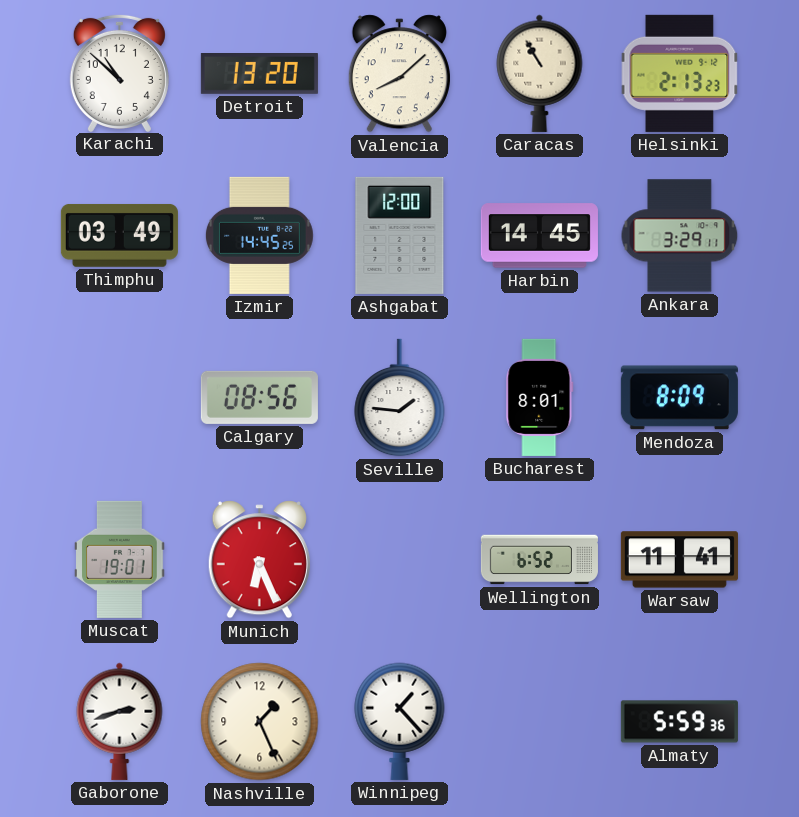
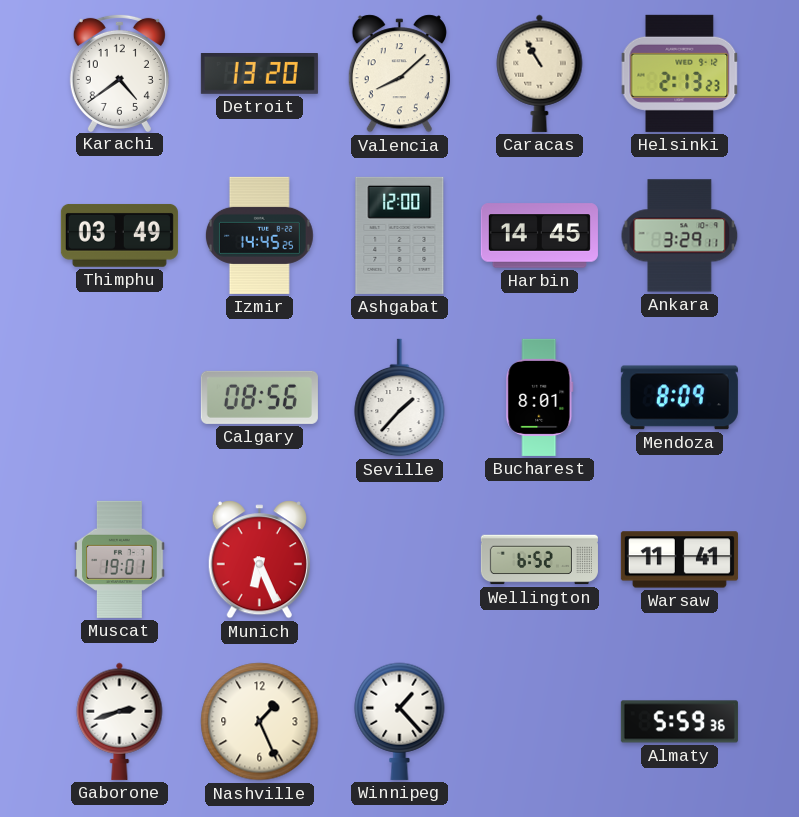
Karachi: 10:52 -> 4:39
Seville: 1:46 -> 1:37
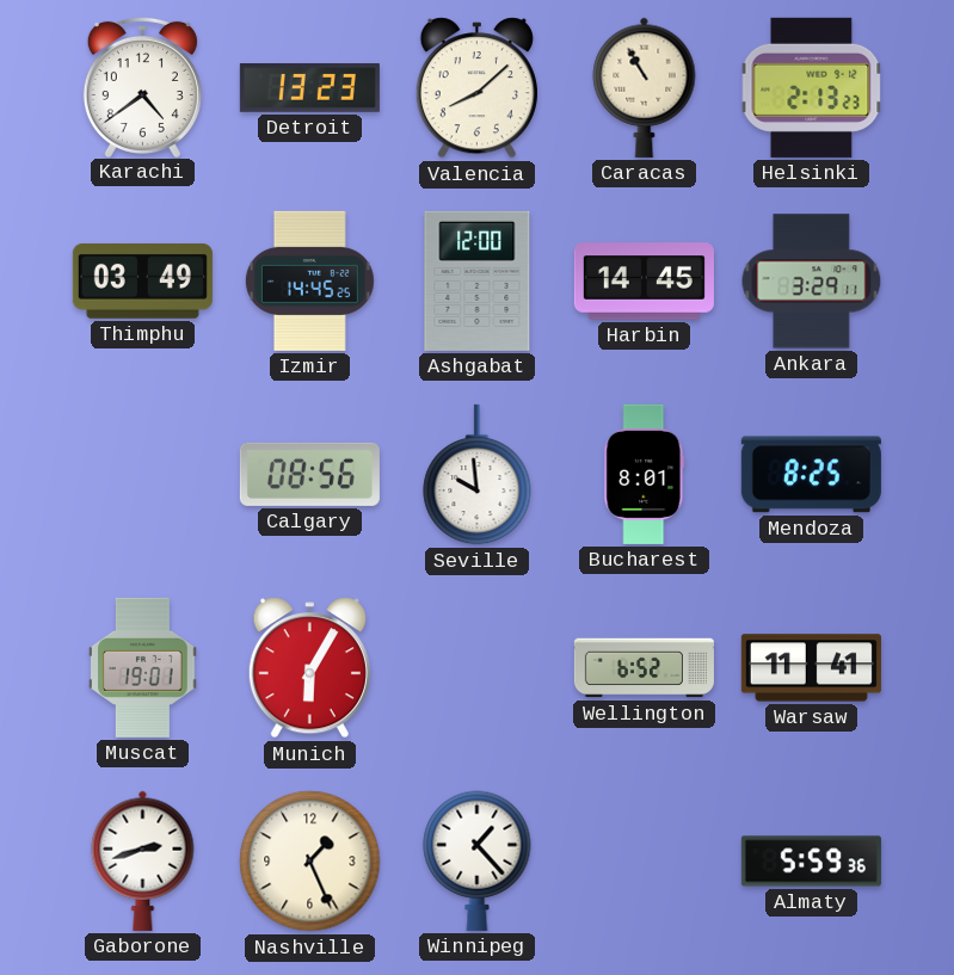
Detroit: 13:20 -> 13:23
Seville: 1:37 -> 9:59
Mendoza: 8:09 -> 8:25
Munich: 6:26 -> 6:05
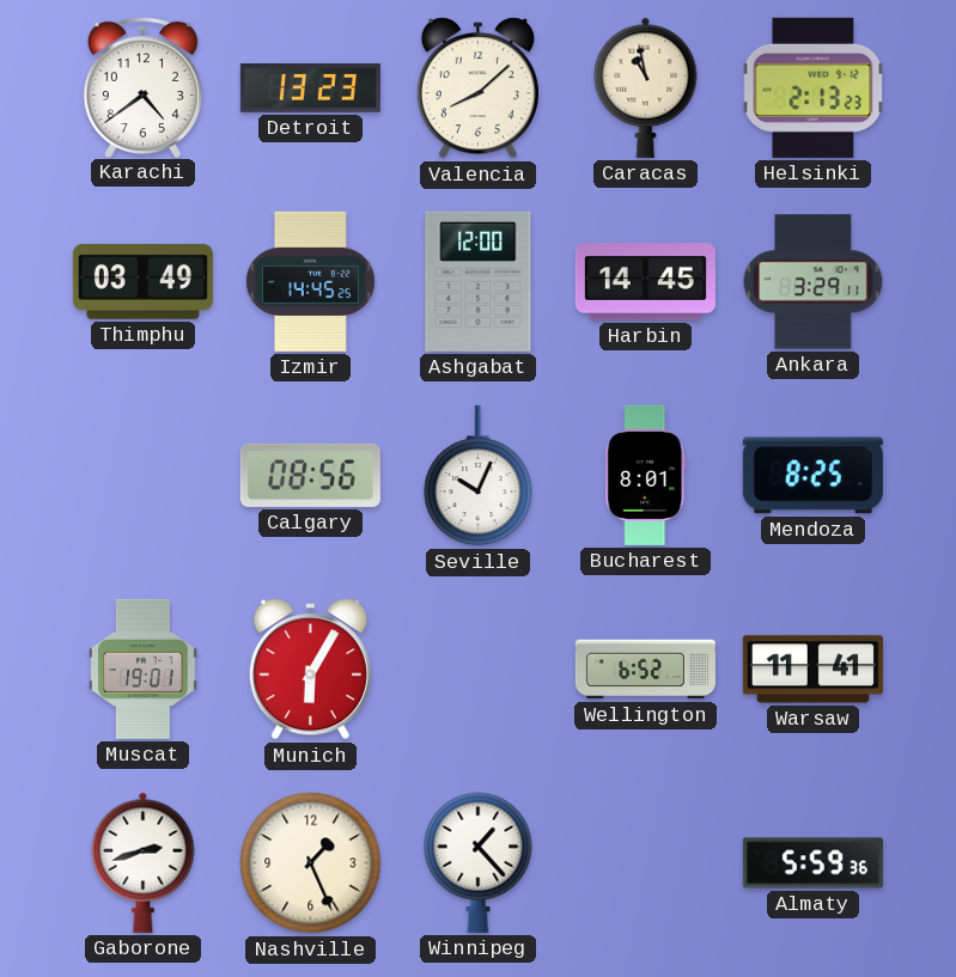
Caracas: 10:55 -> 10:58
Seville: 9:59 -> 10:04
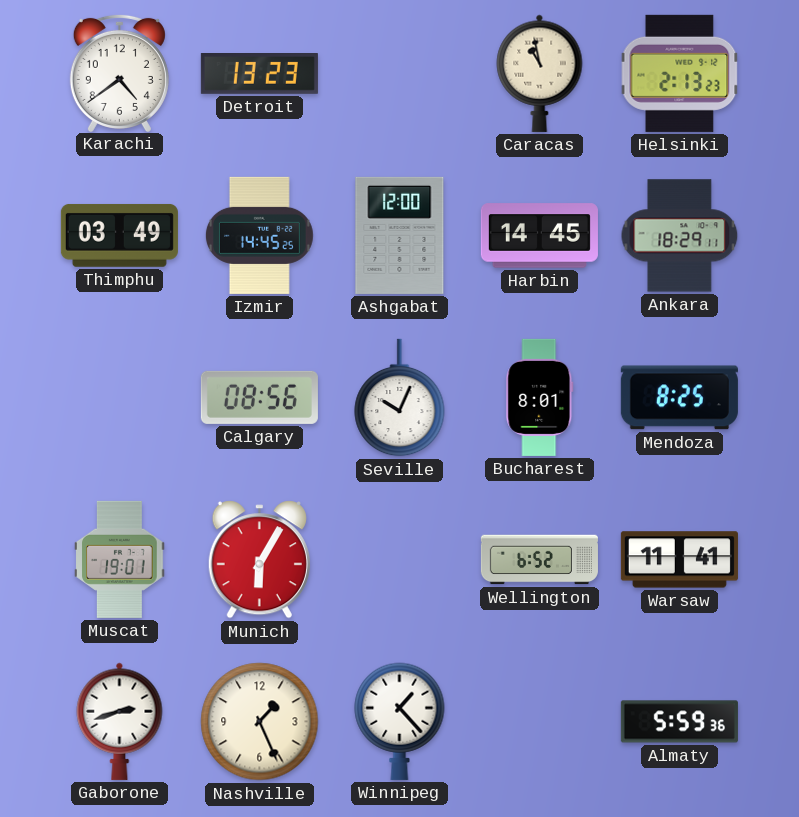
Valencia: 8:08 -> none
Ankara: 3:29 -> 18:29
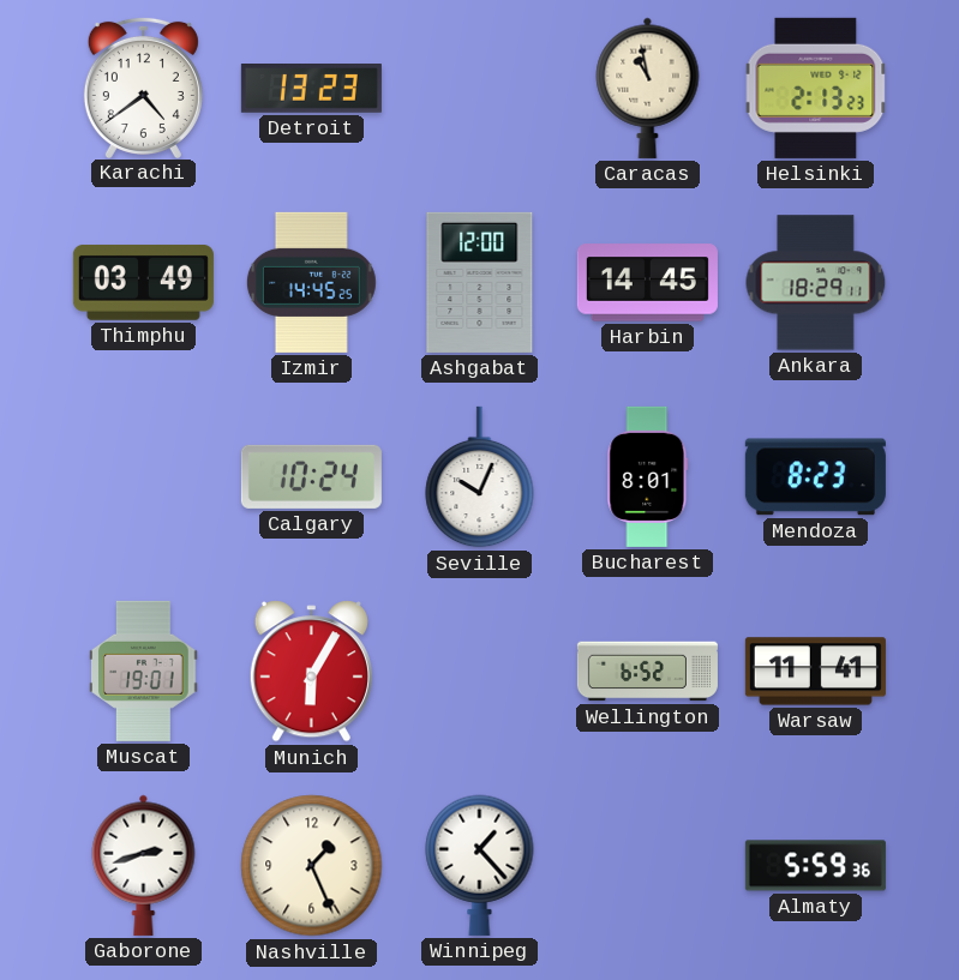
Calgary: 08:56 -> 10:24
Mendoza: 8:25 -> 8:23
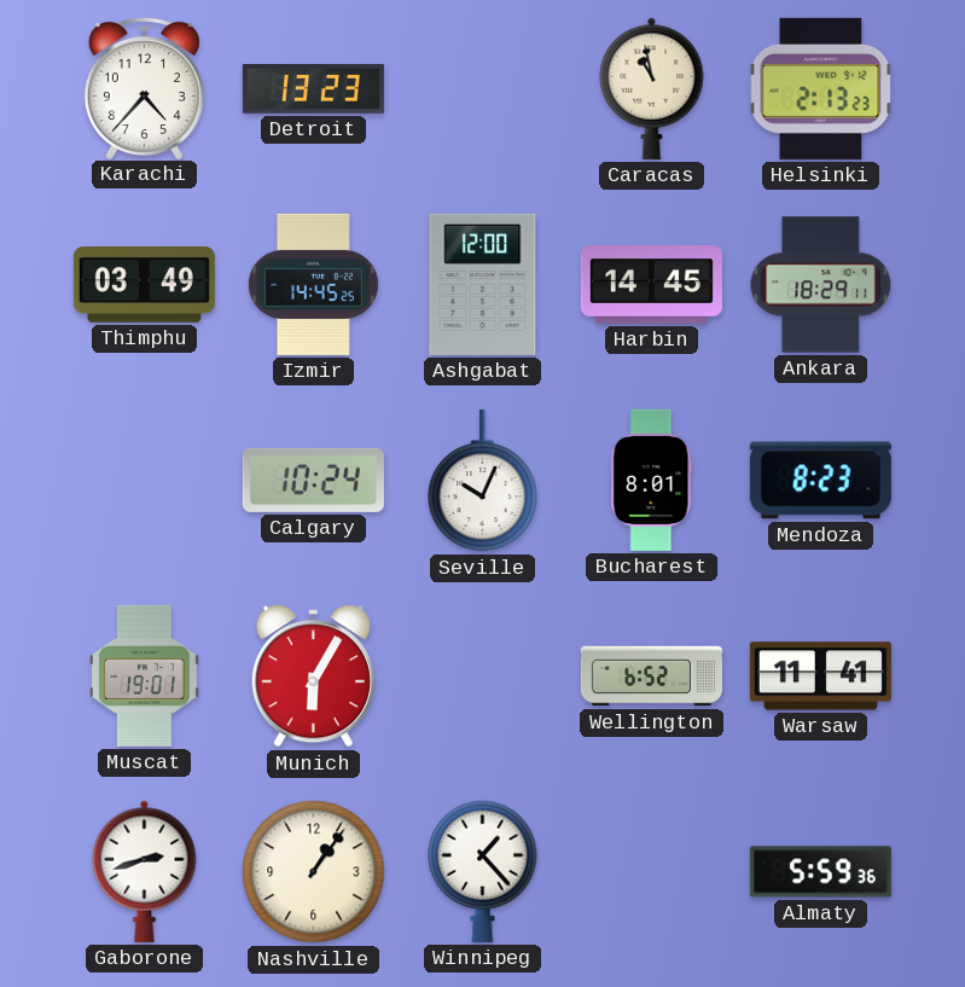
Karachi: 4:39 -> 4:37
Nashville: 1:26 -> 1:06
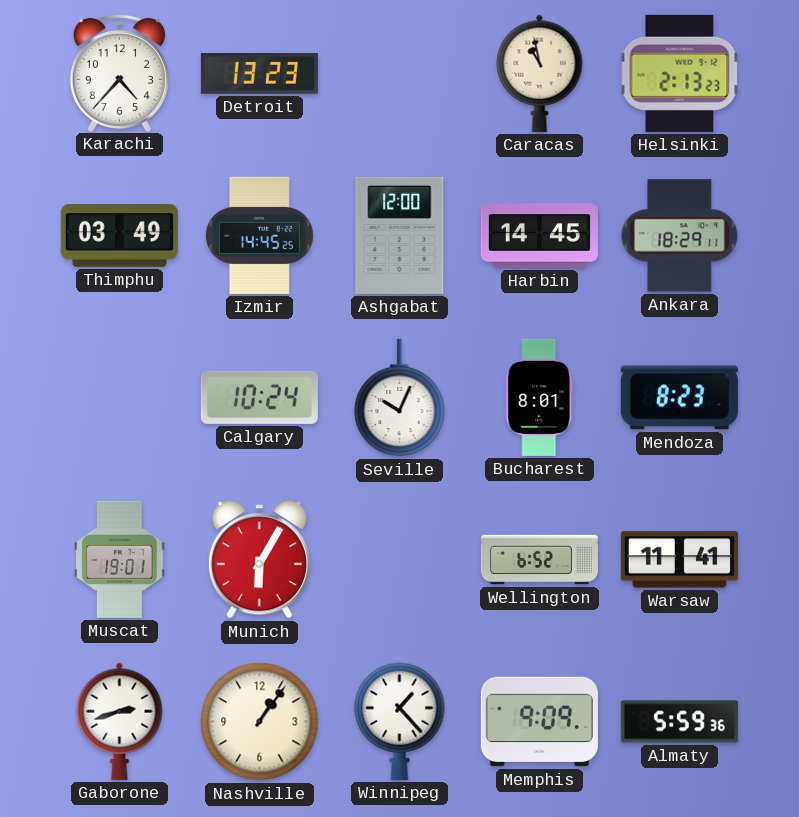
Memphis: none -> 9:09
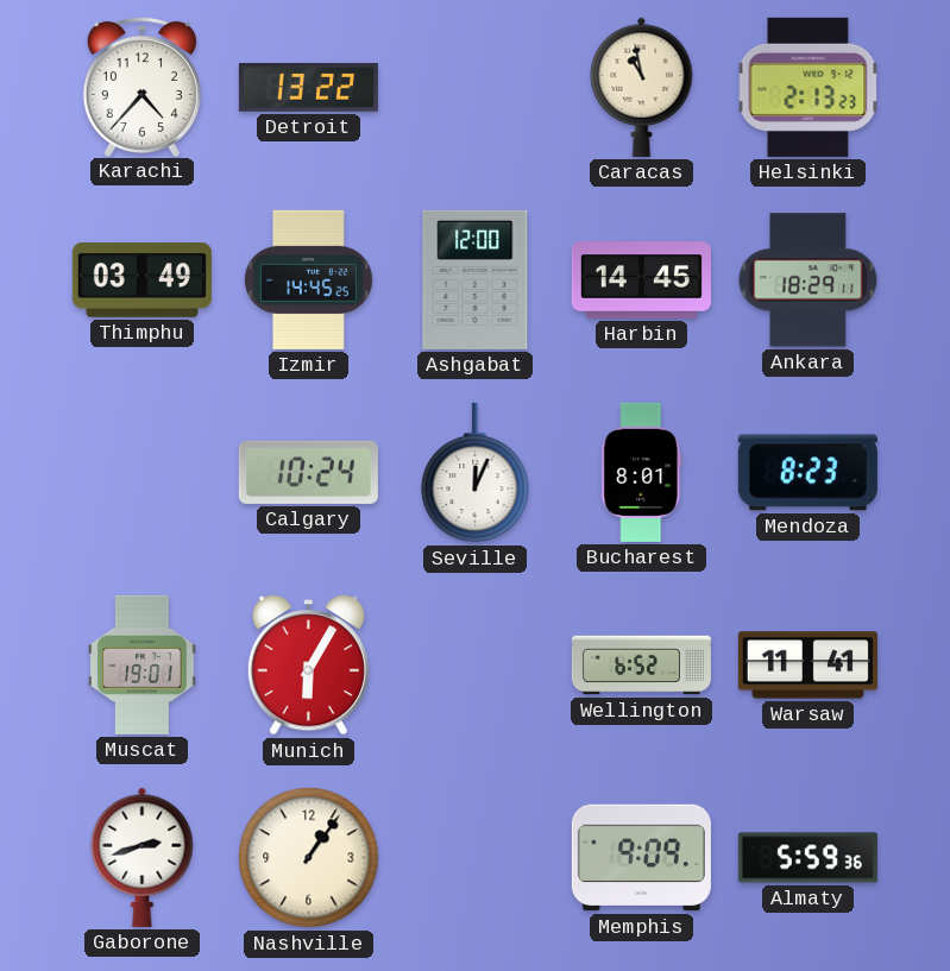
Detroit: 13:23 -> 13:22
Seville: 10:04 -> 12:04
Winnipeg: 1:23 -> none
